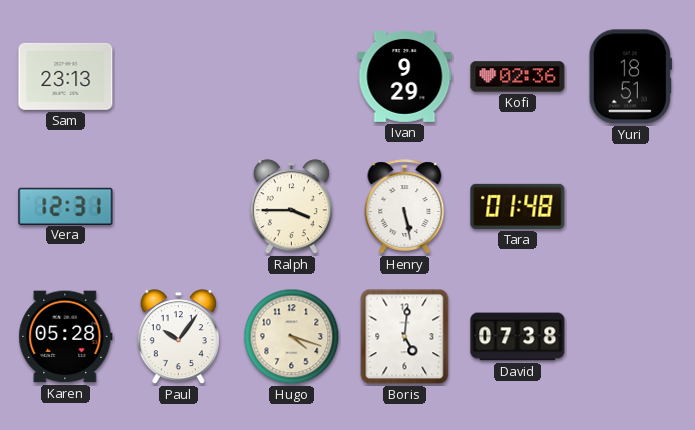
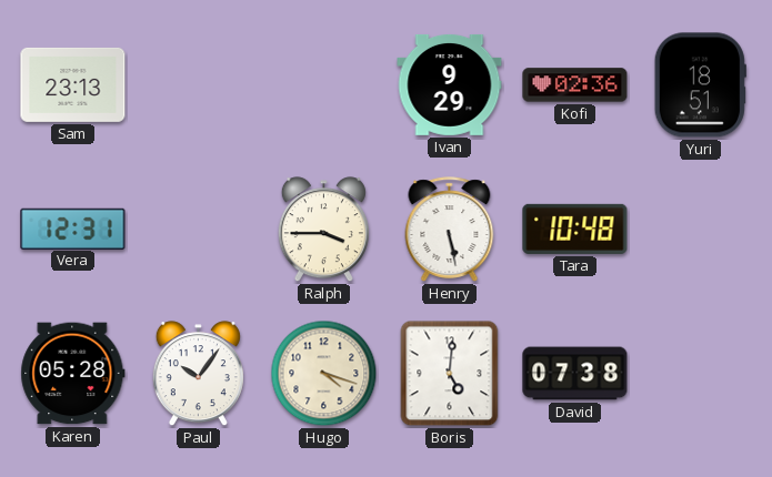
Tara: 01:48 -> 10:48
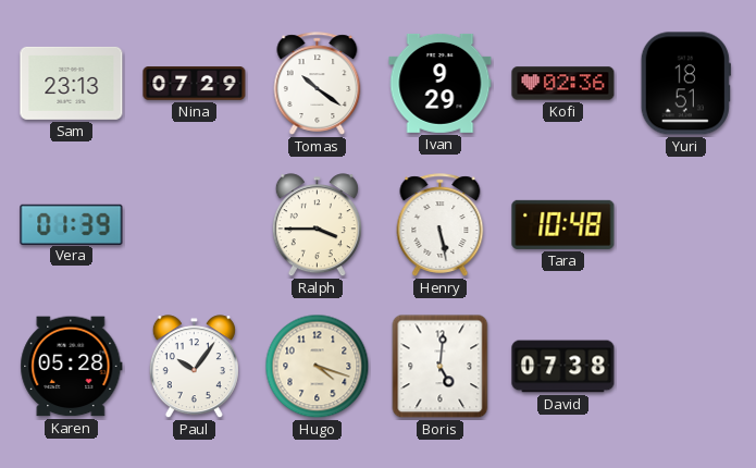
Nina: none -> 07:29
Tomas: none -> 10:21
Vera: 12:31 -> 01:39
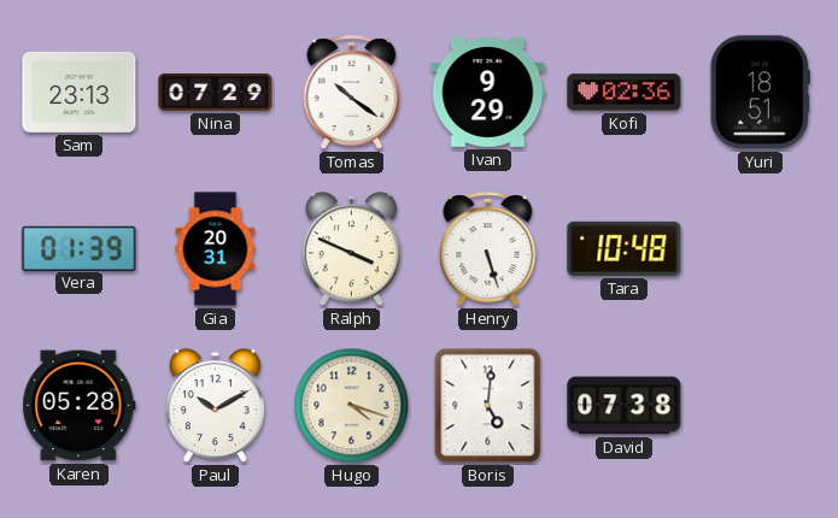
Gia: none -> 20:31
Ralph: 3:45 -> 3:49
Henry: 5:28 -> 5:27
Paul: 10:06 -> 10:10
